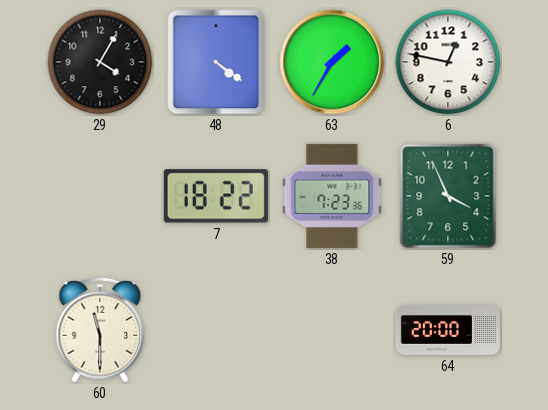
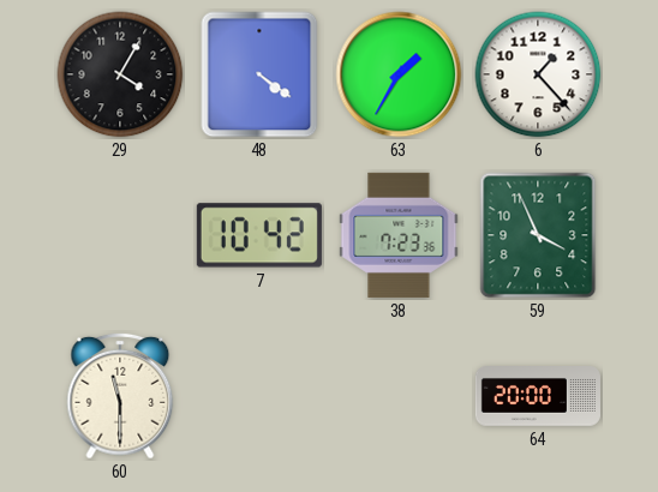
6: 12:47 -> 1:23
7: 18:22 -> 10:42
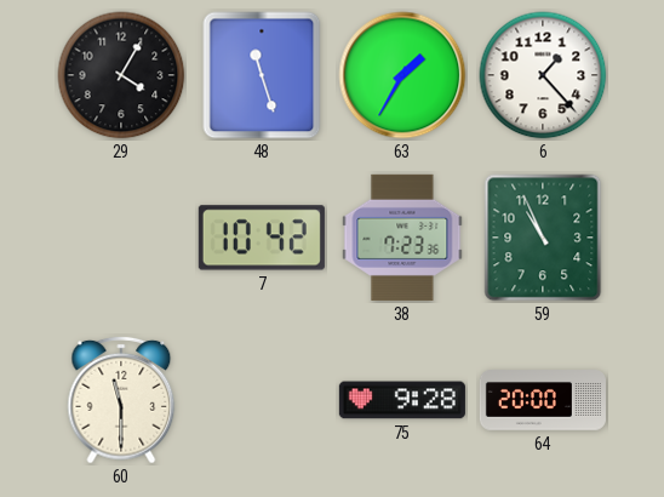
48: 4:21 -> 11:27
59: 3:56 -> 10:56
75: none -> 9:28
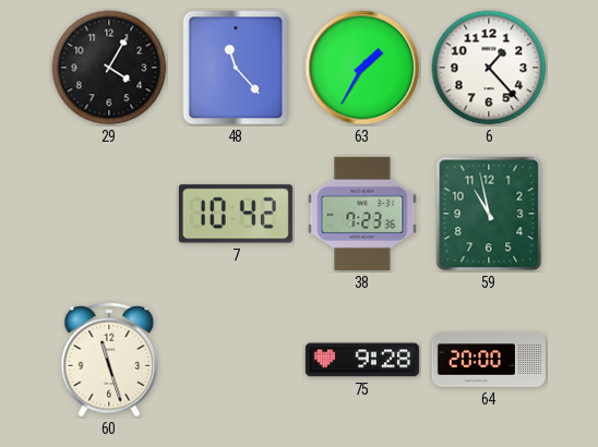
48: 11:27 -> 11:23
59: 10:56 -> 10:58
60: 11:30 -> 11:27
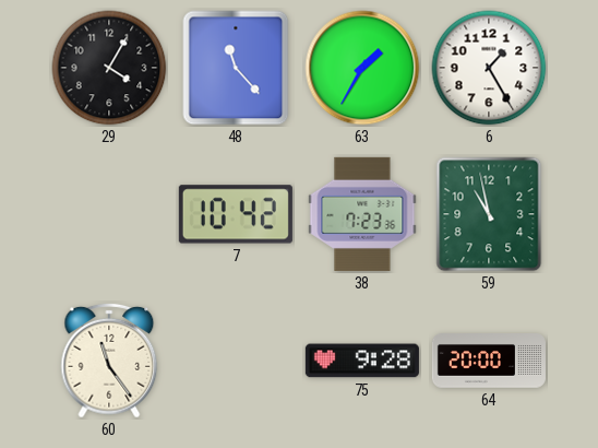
6: 1:23 -> 1:25
60: 11:27 -> 11:24
